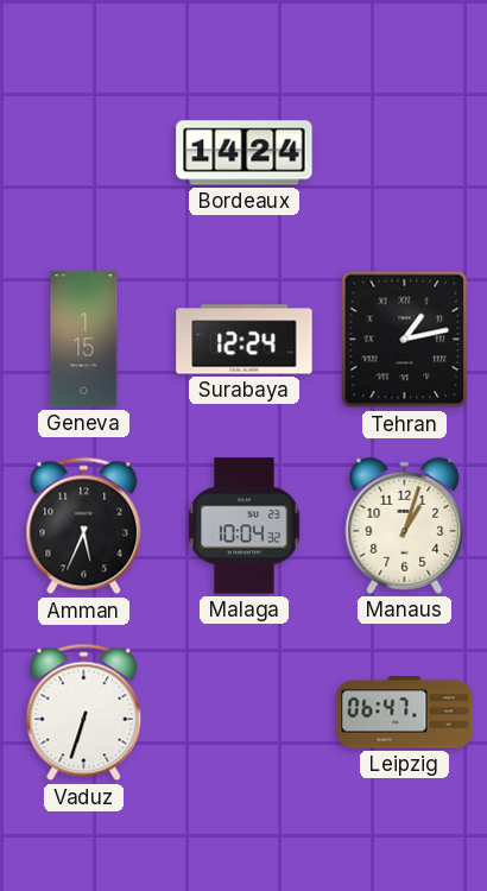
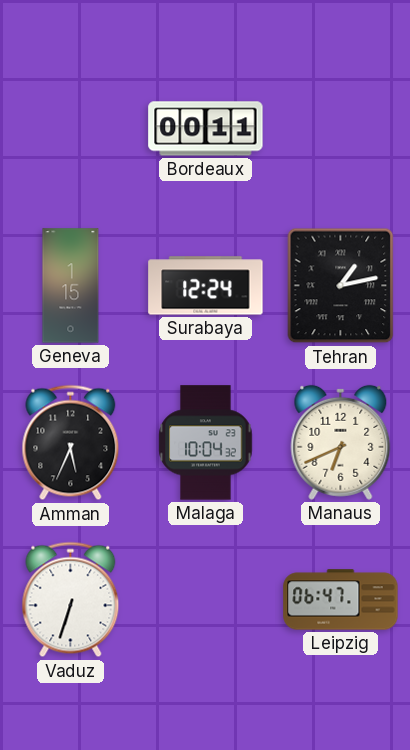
Bordeaux: 14:24 -> 00:11
Manaus: 1:03 -> 6:41
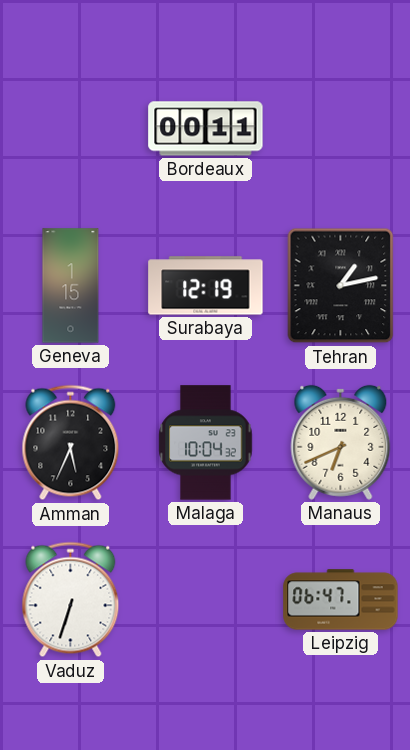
Surabaya: 12:24 -> 12:19
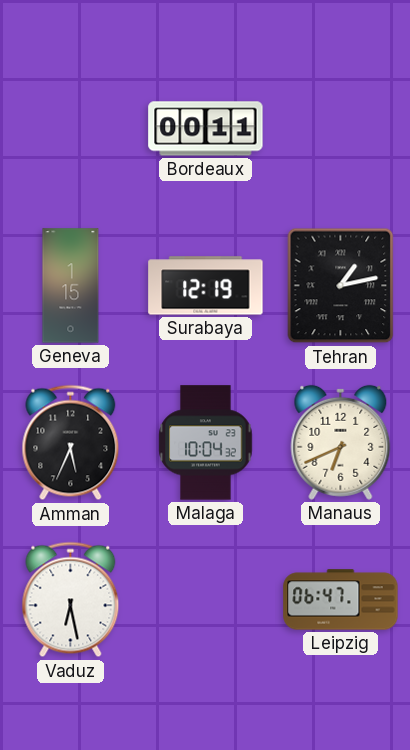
Vaduz: 6:33 -> 6:28
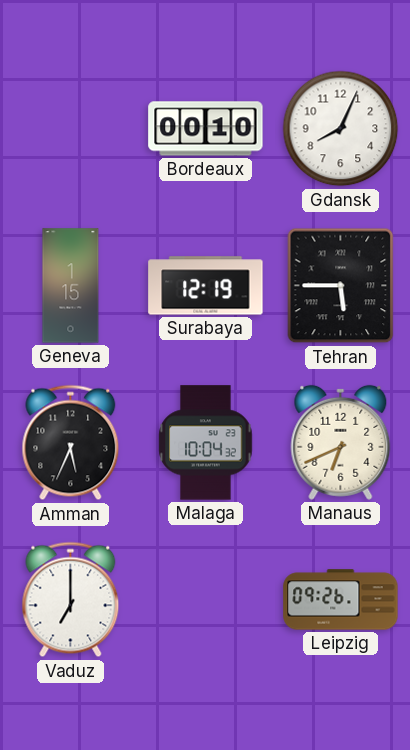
Bordeaux: 00:11 -> 00:10
Gdansk: none -> 8:04
Tehran: 1:13 -> 5:45
Vaduz: 6:28 -> 7:00
Leipzig: 06:47 -> 09:26
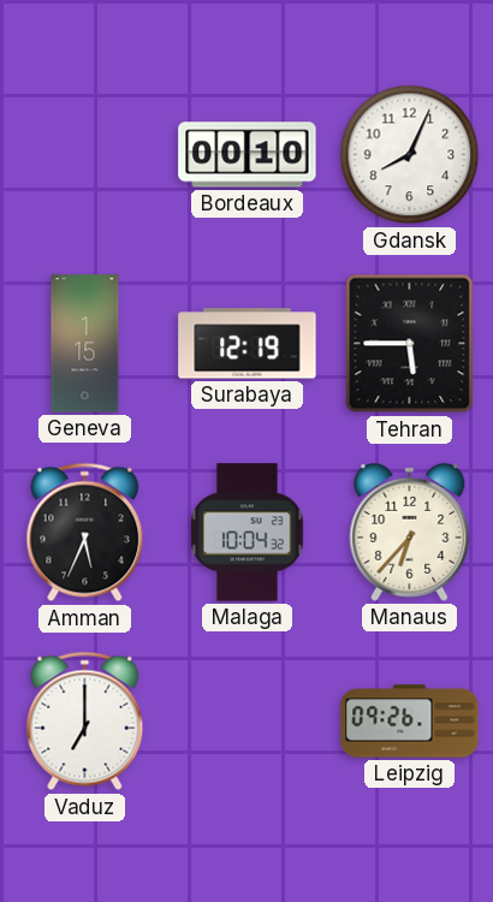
Manaus: 6:41 -> 6:37
